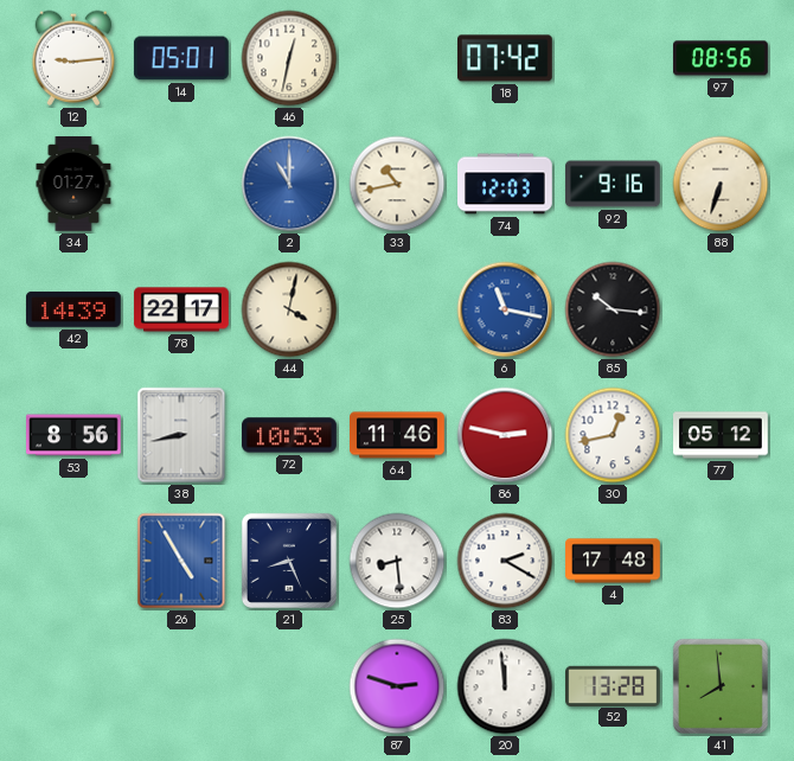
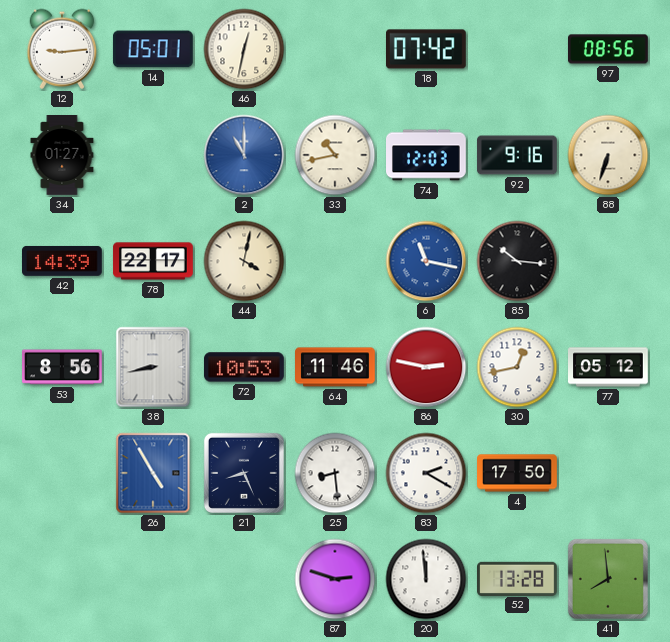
4: 17:48 -> 17:50
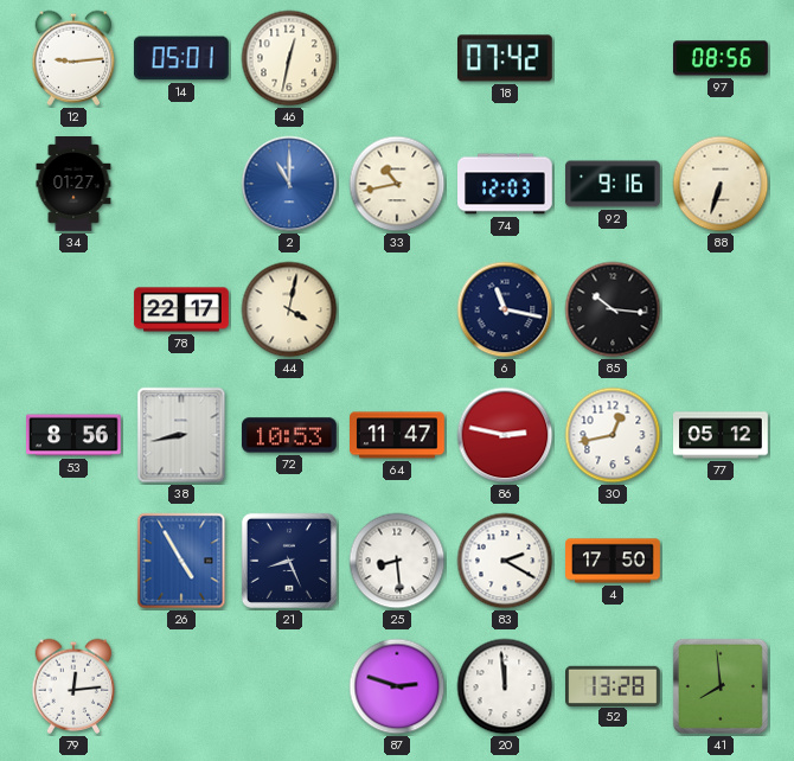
42: 14:39 -> none
6 dial: blue -> navy
64: 11:46 -> 11:47
79: none -> 12:14
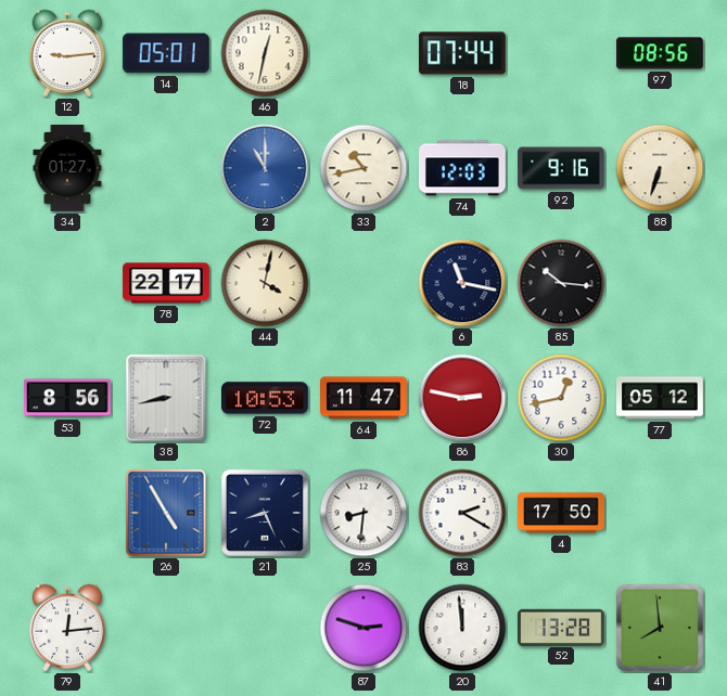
18: 07:42 -> 07:44
25: 8:29 -> 8:31
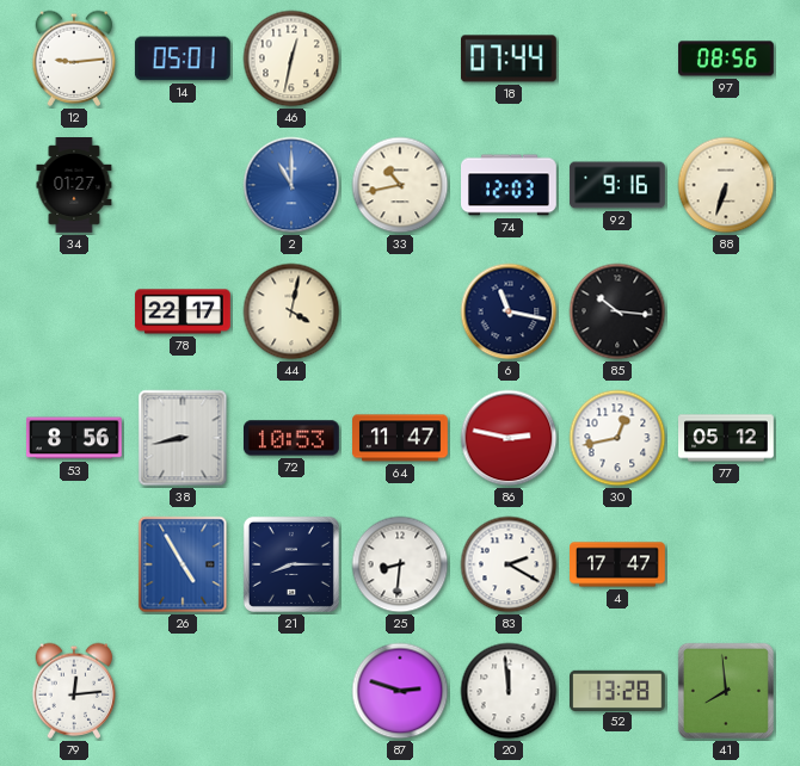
21: 8:26 -> 8:15
4: 17:50 -> 17:47
